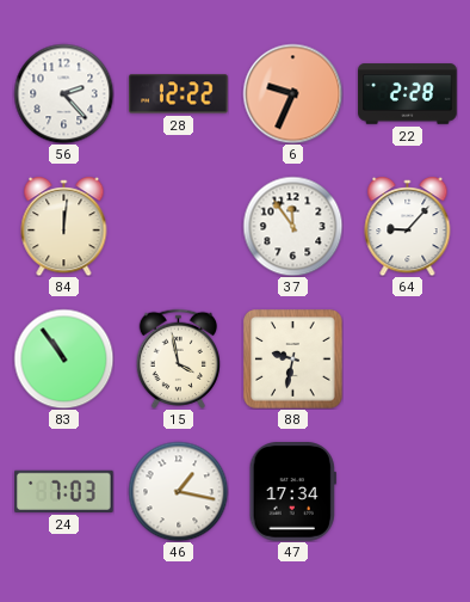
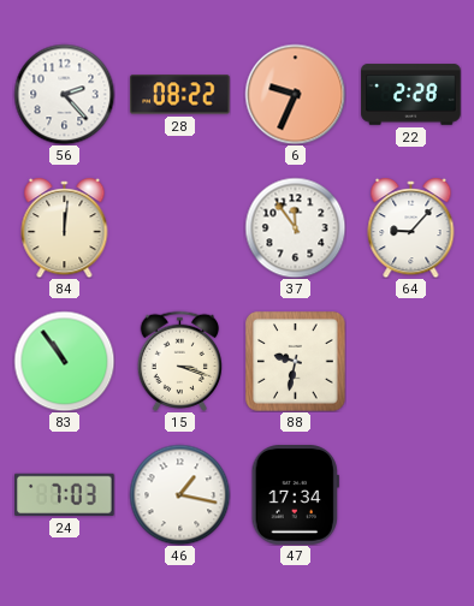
28: 12:22 -> 08:22
15: 3:58 -> 3:18
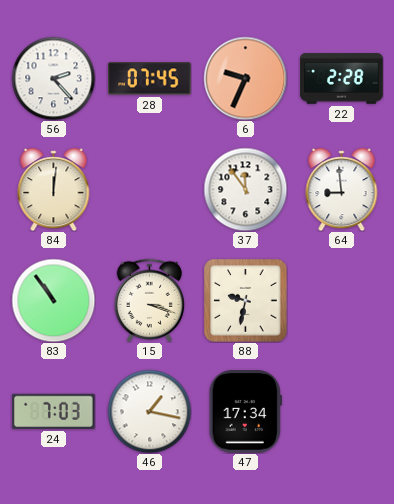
28: 08:22 -> 07:45
64: 9:07 -> 8:59
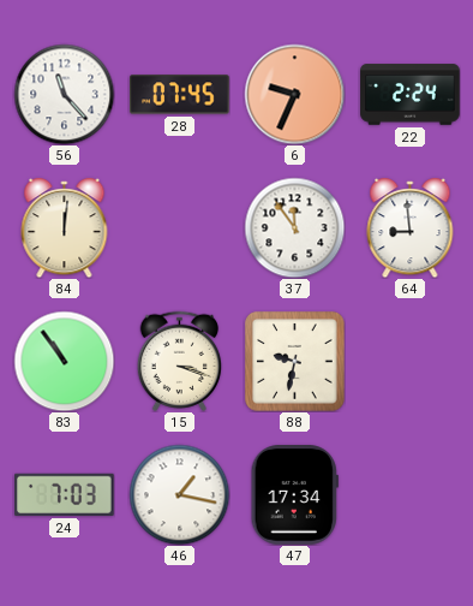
56: 2:23 -> 11:23
22: 2:28 -> 2:24
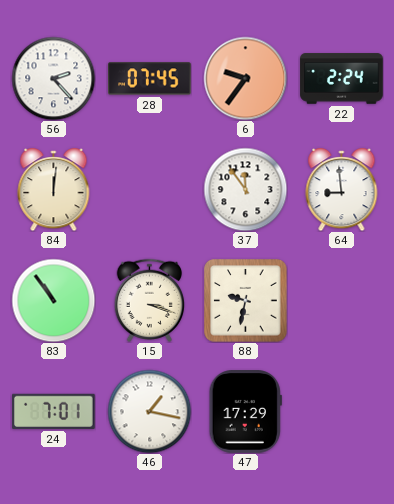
56: 11:23 -> 2:23
6: 9:34 -> 9:36
24: 7:03 -> 7:01
47: 17:34 -> 17:29
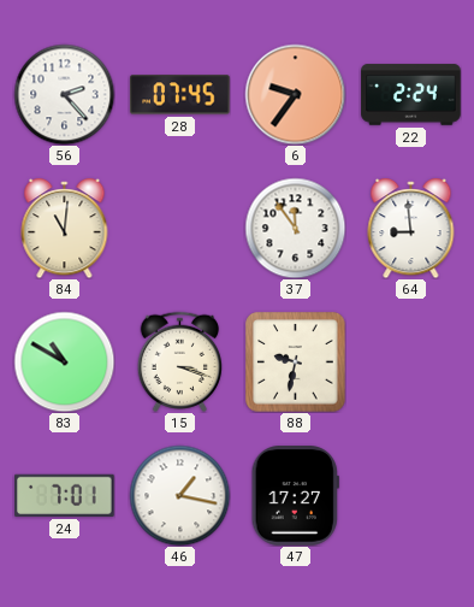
84: 12:01 -> 11:01
83: 10:54 -> 10:50
47: 17:29 -> 17:27
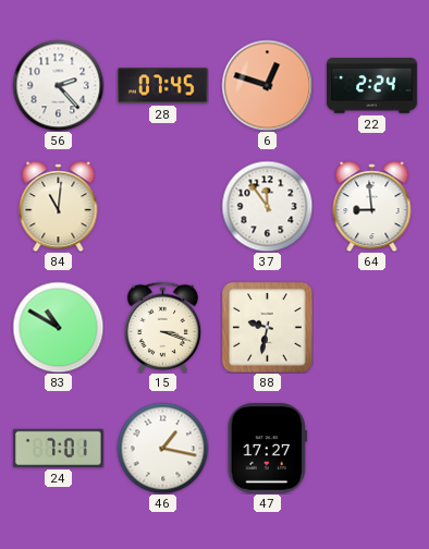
6: 9:36 -> 12:48
